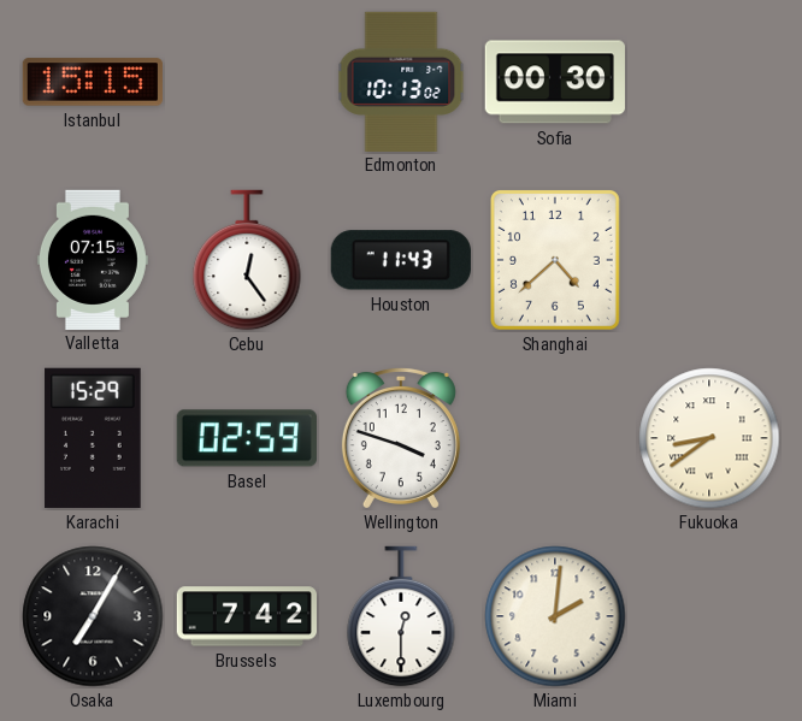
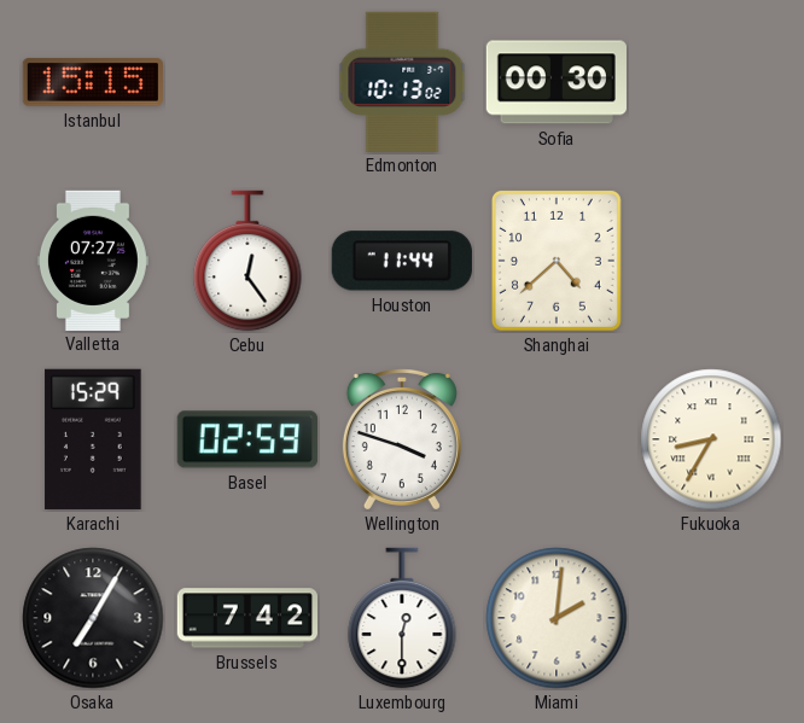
Valletta: 07:15 -> 07:27
Houston: 11:43 -> 11:44
Fukuoka: 8:39 -> 8:35
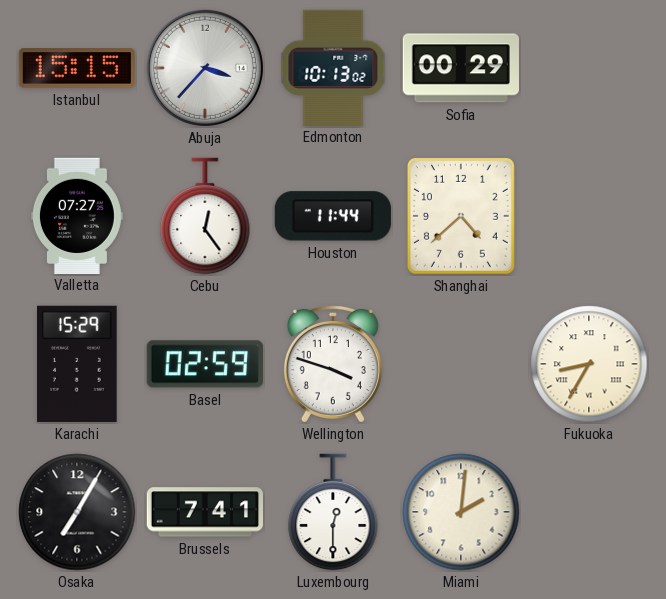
Abuja: none -> 3:37
Sofia: 00:30 -> 00:29
Brussels: 7:42 -> 7:41
